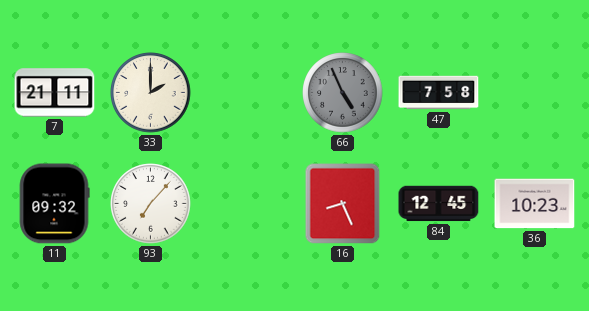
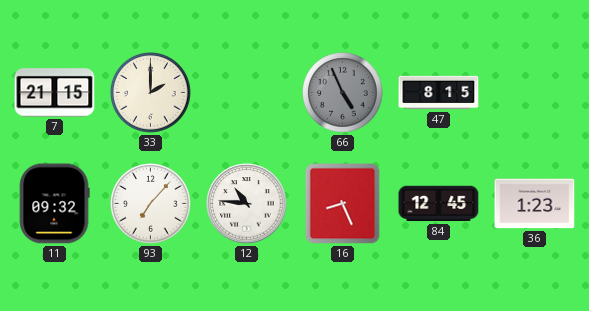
7: 21:11 -> 21:15
47: 7:58 -> 8:15
12: none -> 10:46
36: 10:23 -> 1:23
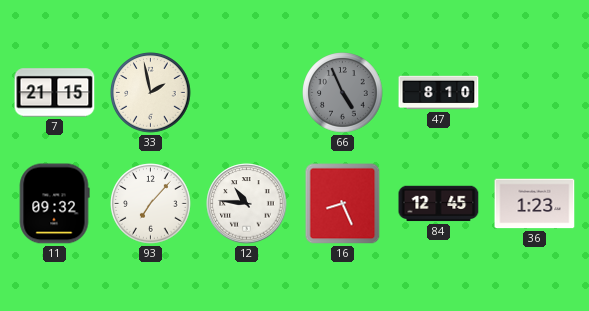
33: 2:00 -> 1:58
47: 8:15 -> 8:10
